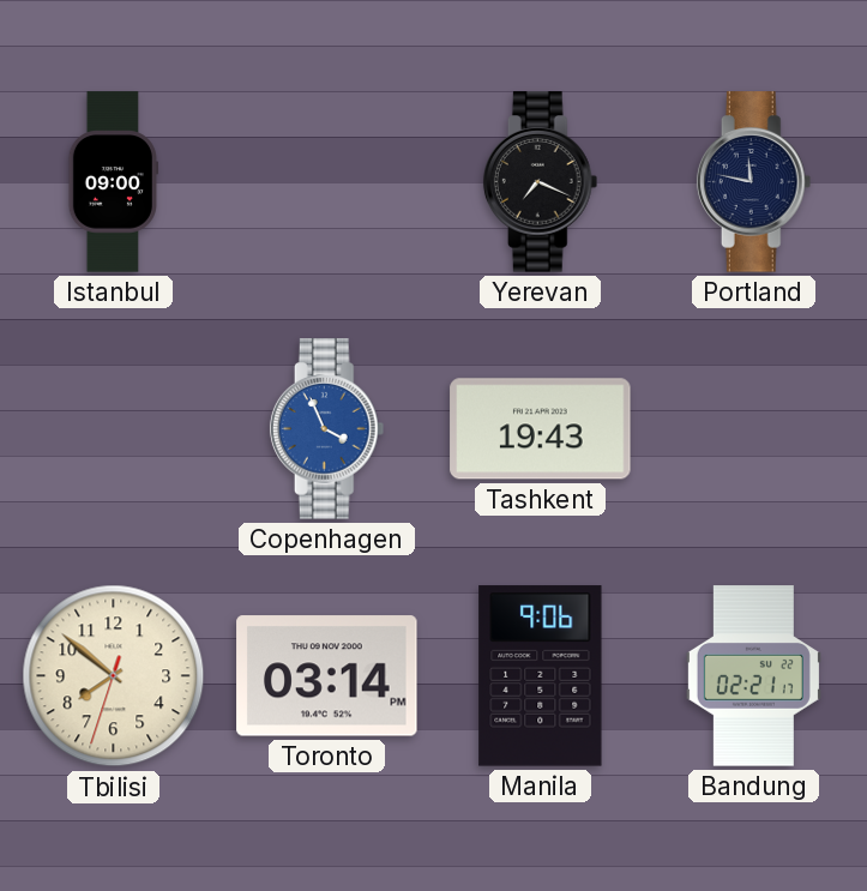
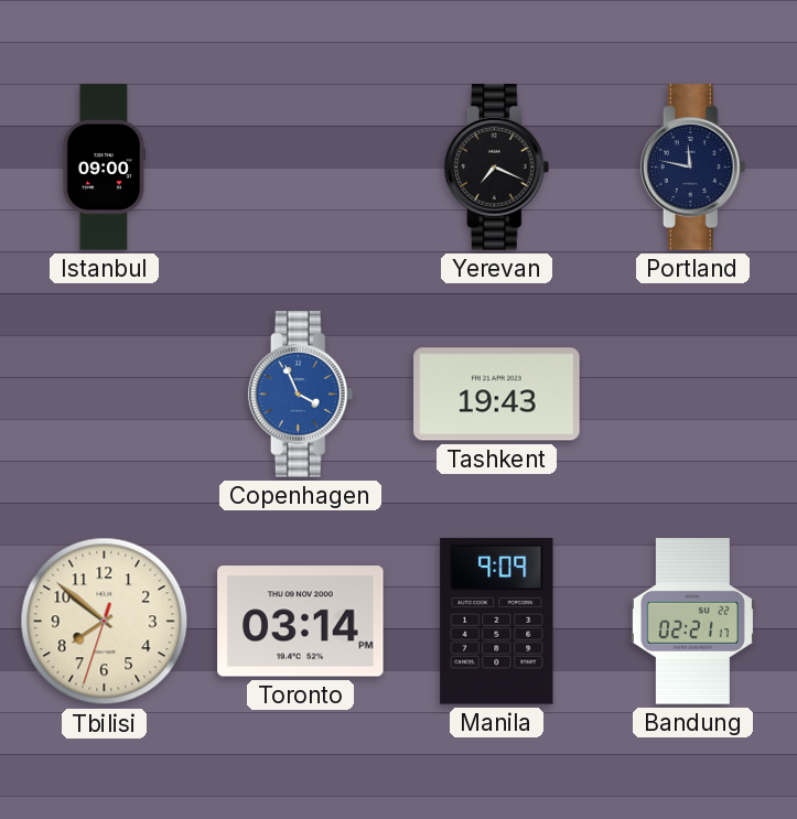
Manila: 9:06 -> 9:09
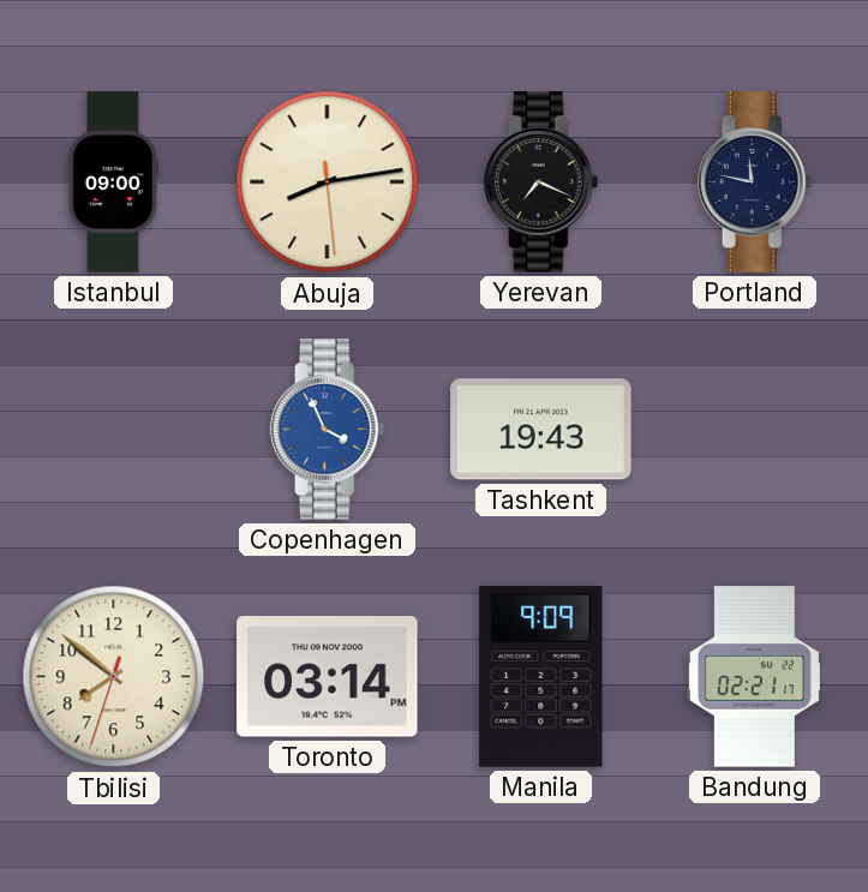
Abuja: none -> 8:13
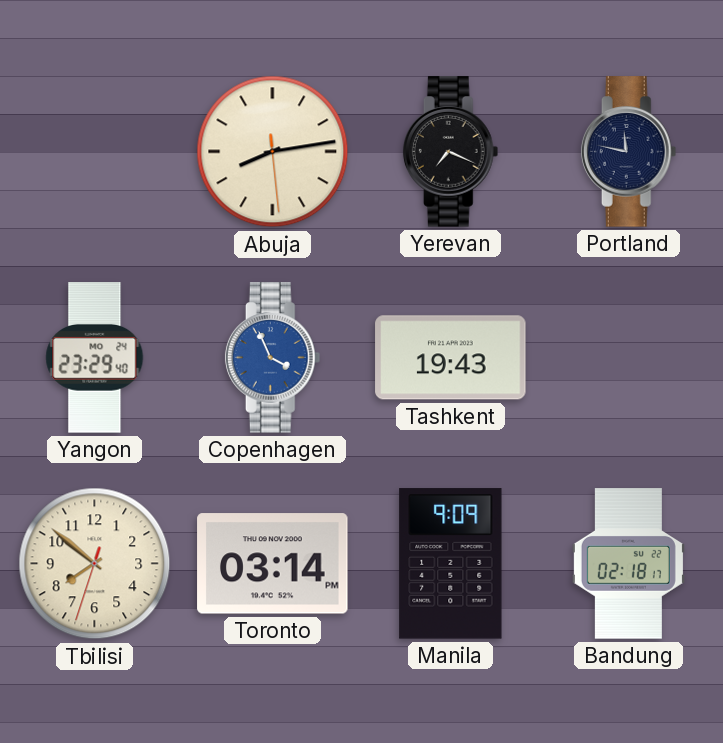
Istanbul: 09:00 -> none
Yangon: none -> 23:29
Bandung: 02:21 -> 02:18
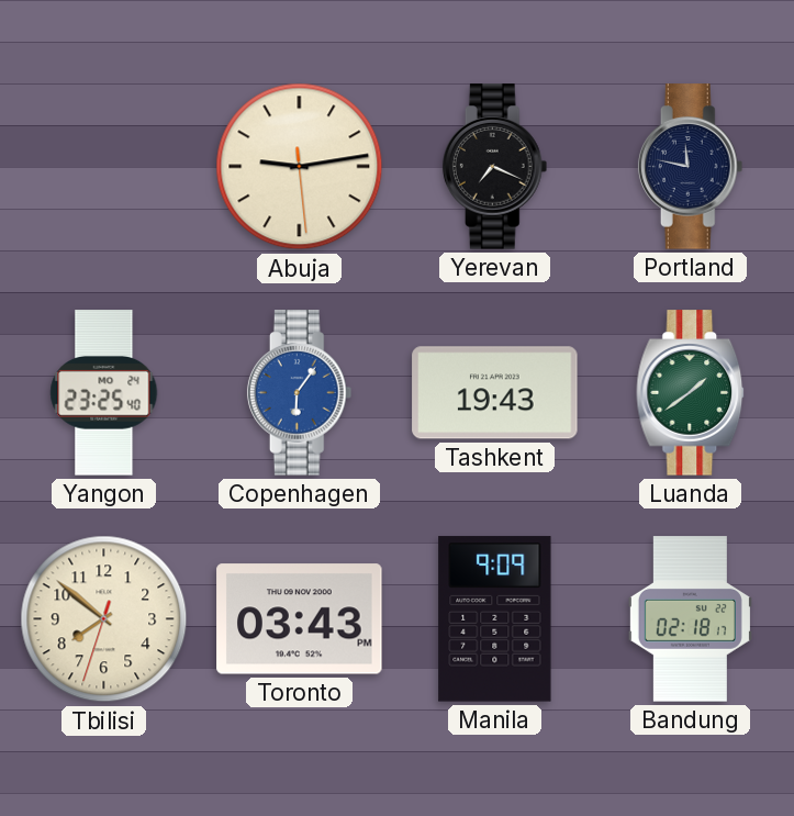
Abuja: 8:13 -> 9:13
Yangon: 23:29 -> 23:25
Copenhagen: 3:56 -> 6:06
Luanda: none -> 1:39
Toronto: 03:14 -> 03:43
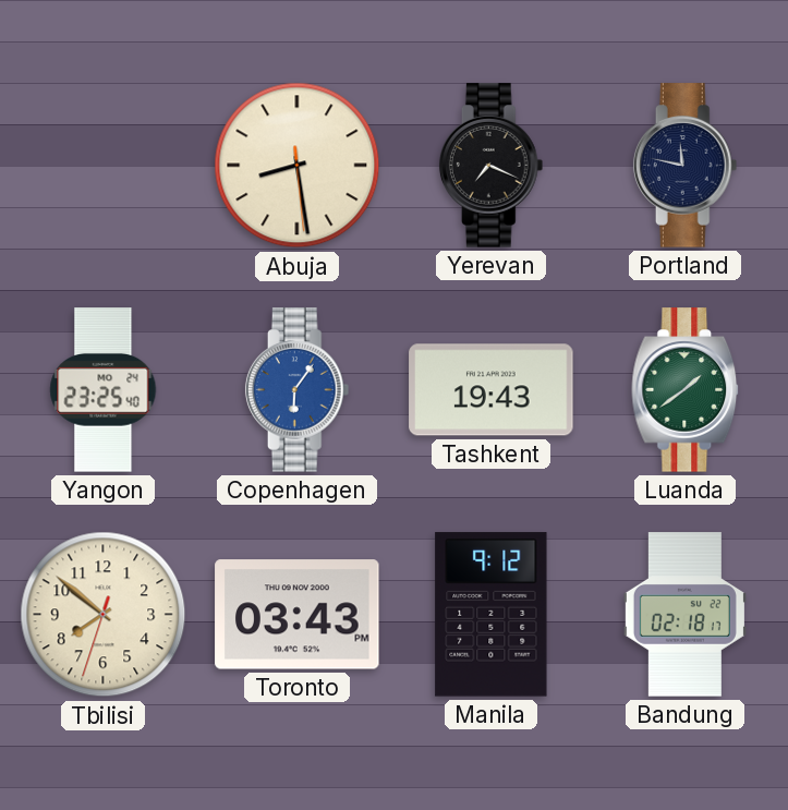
Abuja: 9:13 -> 8:28
Manila: 9:09 -> 9:12
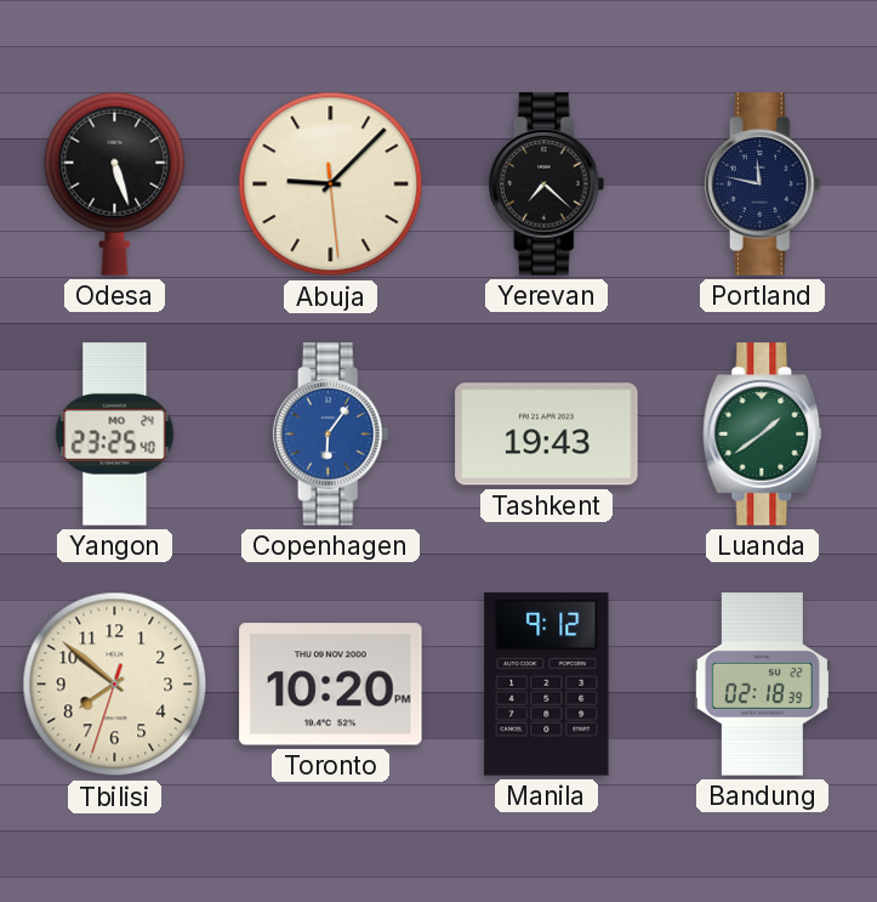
Odesa: none -> 5:27
Abuja: 8:28 -> 9:07
Yerevan: 7:19 -> 7:22
Toronto: 03:43 -> 10:20
Bandung: 02:18:17 -> 02:18:39
